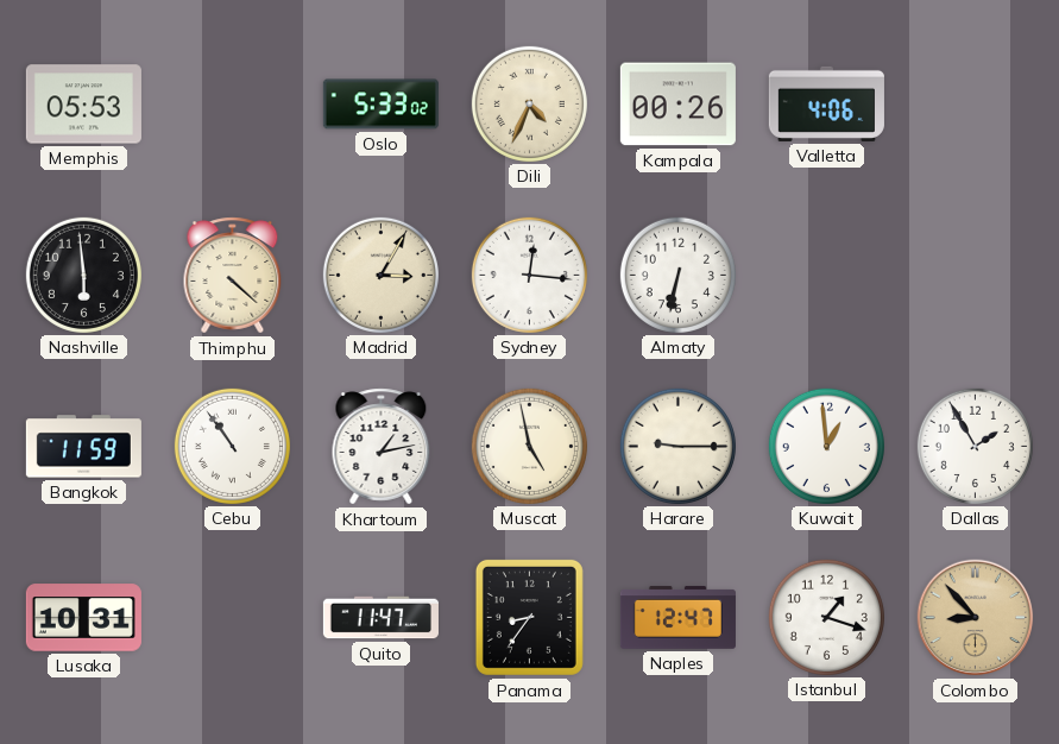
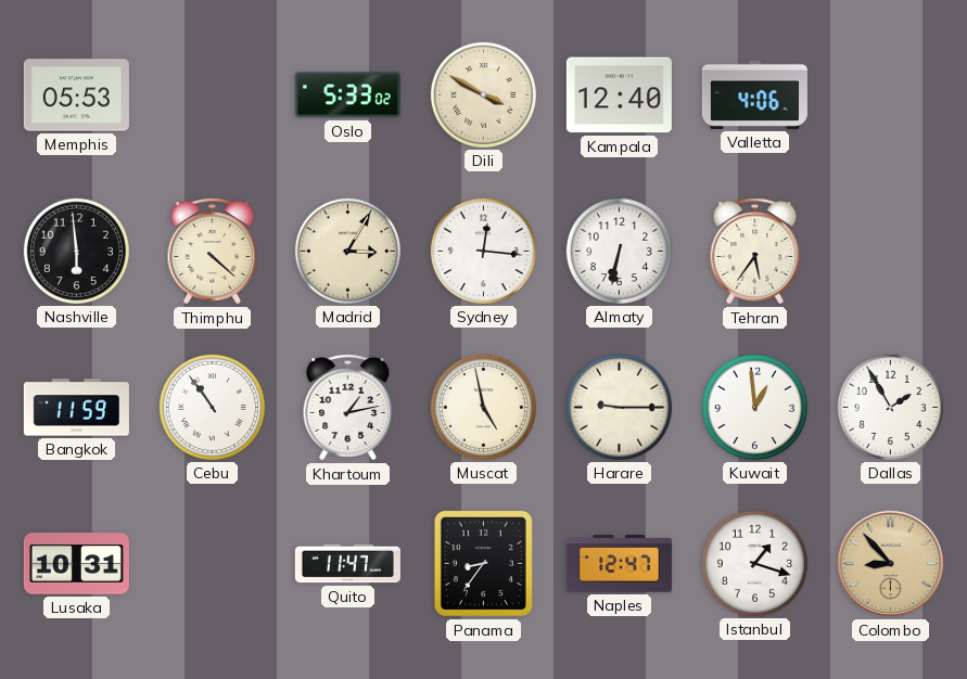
Dili: 4:34 -> 3:50
Kampala: 00:26 -> 12:40
Tehran: none -> 5:36
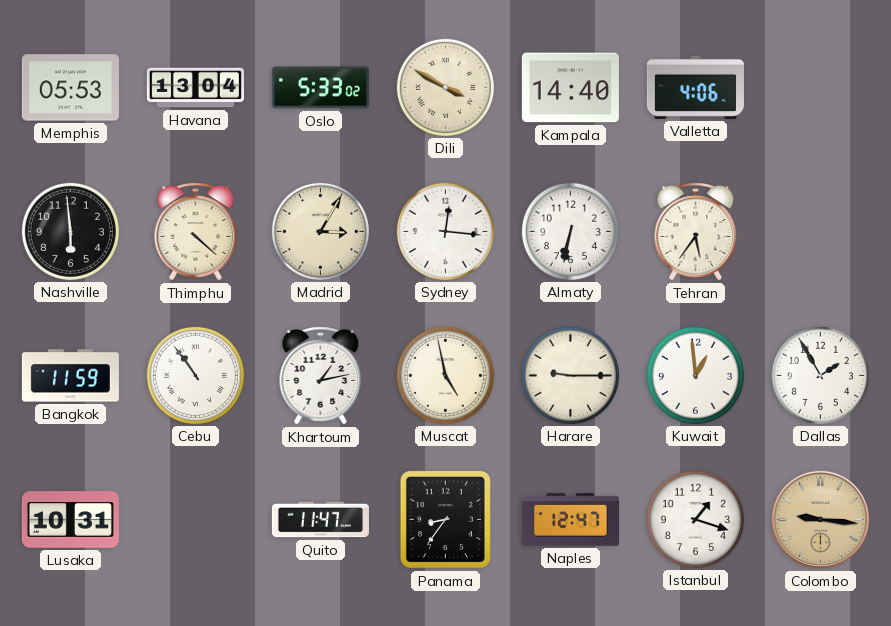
Havana: none -> 13:04
Kampala: 12:40 -> 14:40
Colombo: 8:53 -> 9:16
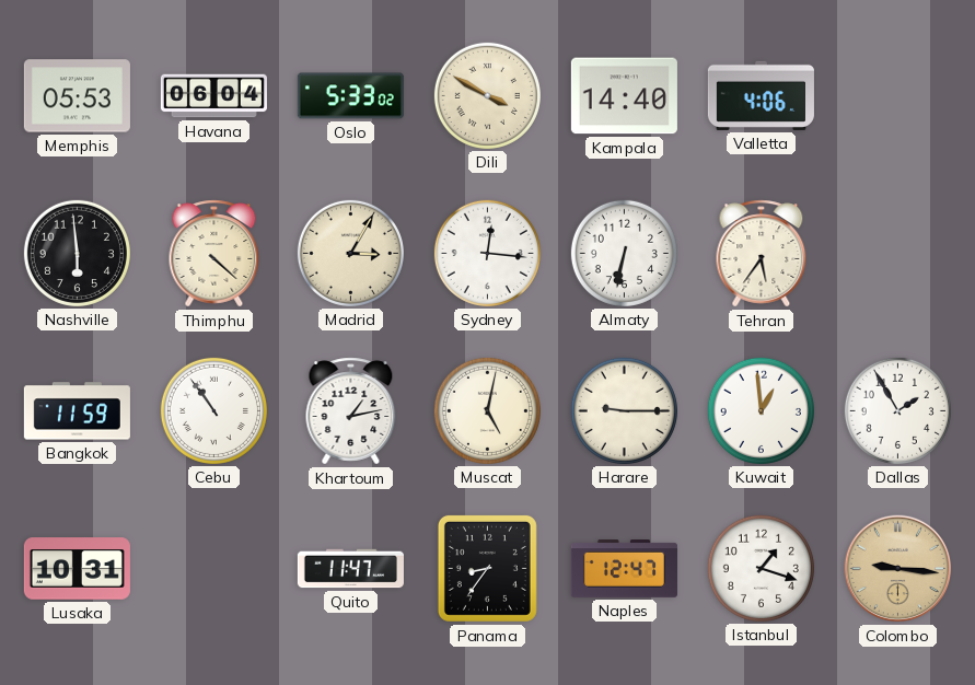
Havana: 13:04 -> 06:04
Muscat: 4:58 -> 5:02
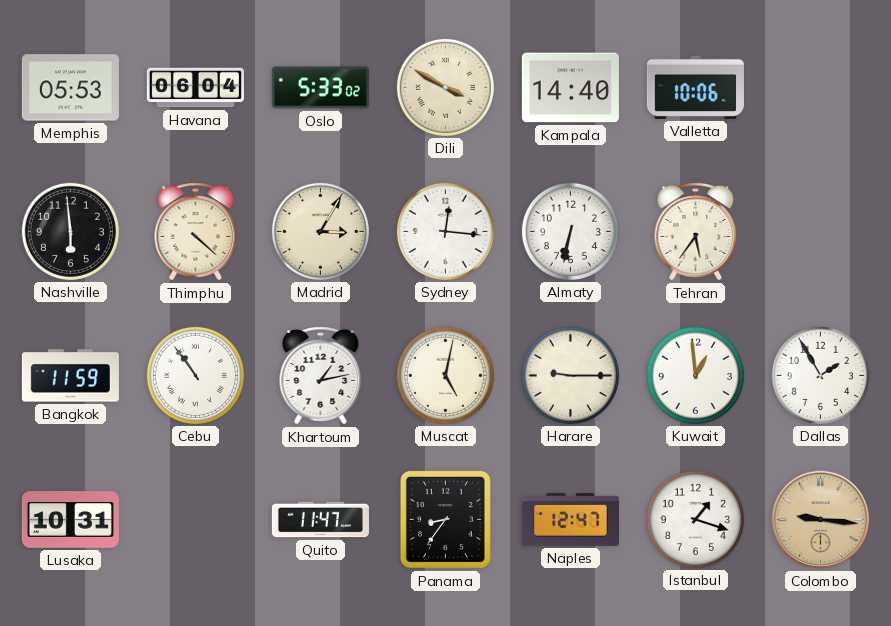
Valletta: 4:06 -> 10:06
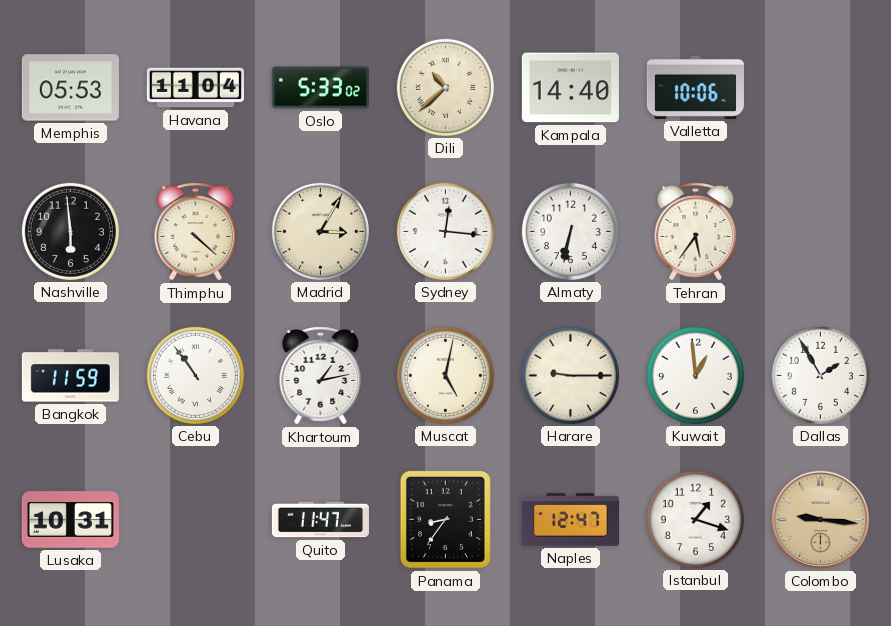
Havana: 06:04 -> 11:04
Dili: 3:50 -> 10:38
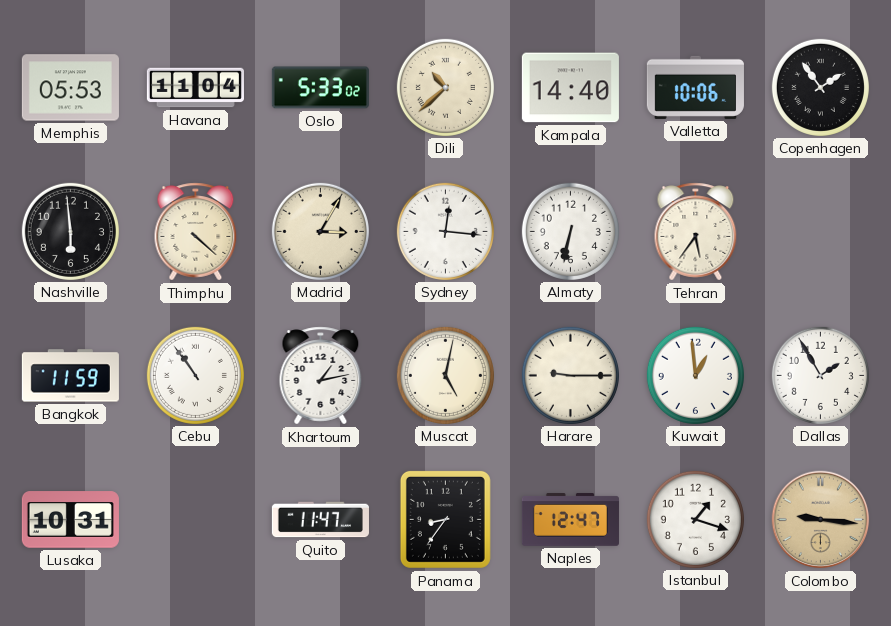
Copenhagen: none -> 1:54
